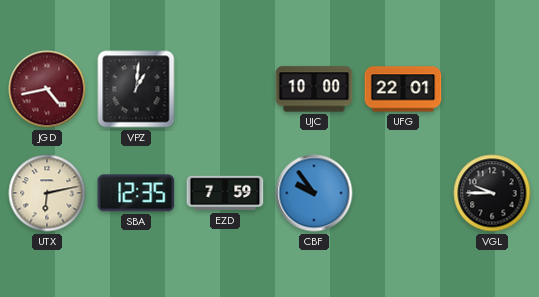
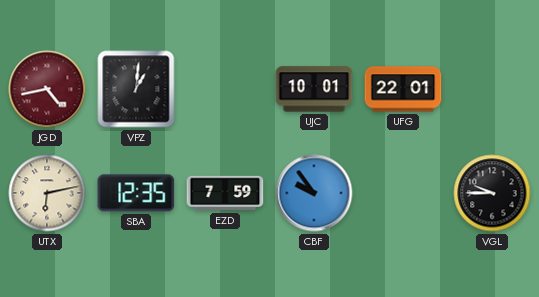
UJC: 10:00 -> 10:01
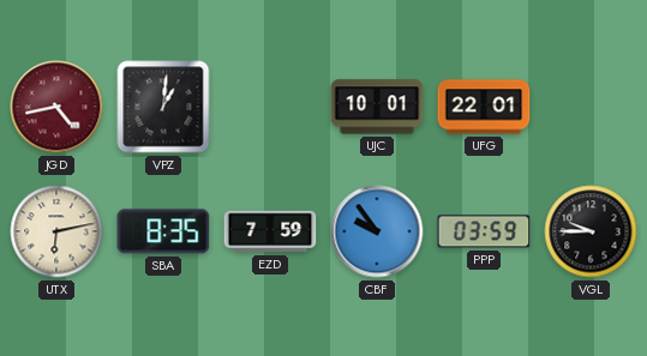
SBA: 12:35 -> 8:35
PPP: none -> 03:59
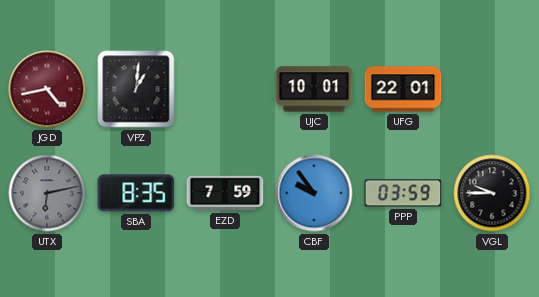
UTX dial: cream -> grey
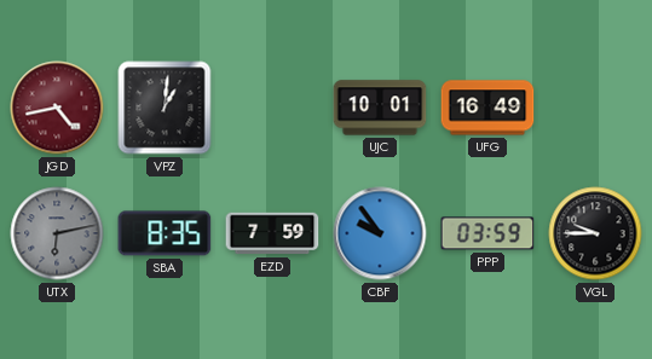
UFG: 22:01 -> 16:49
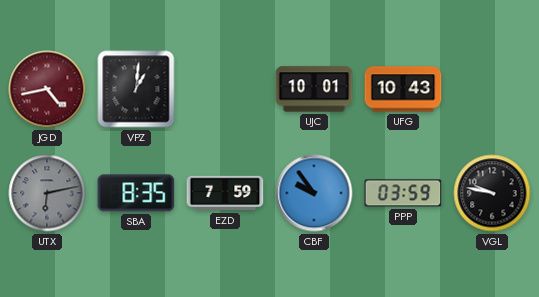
UFG: 16:49 -> 10:43
VGL: 9:45 -> 9:47
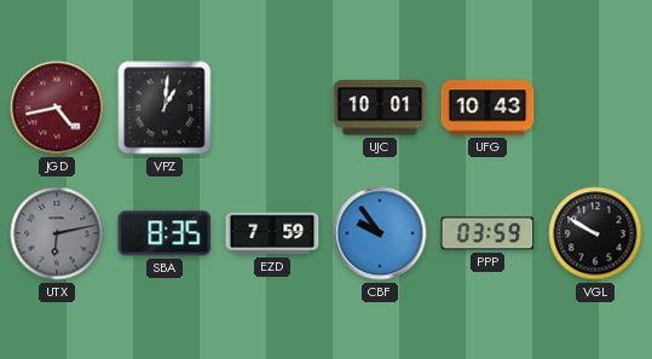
VGL: 9:47 -> 9:50
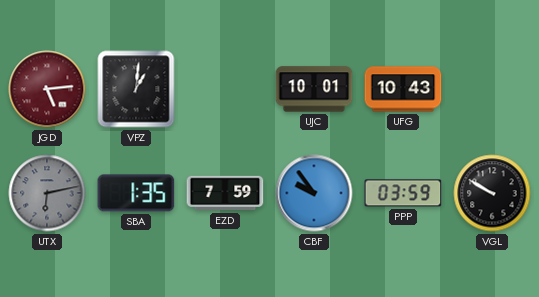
JGD: 4:43 -> 5:14
SBA: 8:35 -> 1:35
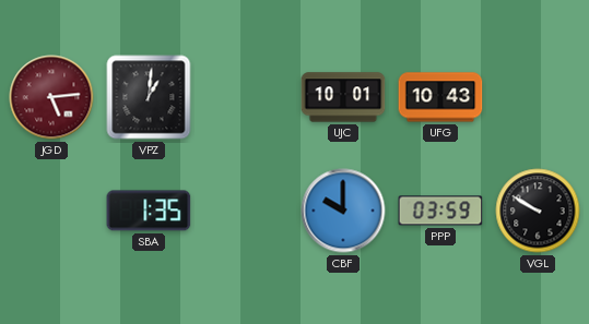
UTX: 6:13 -> none
EZD: 7:59 -> none
CBF: 9:54 -> 10:00
